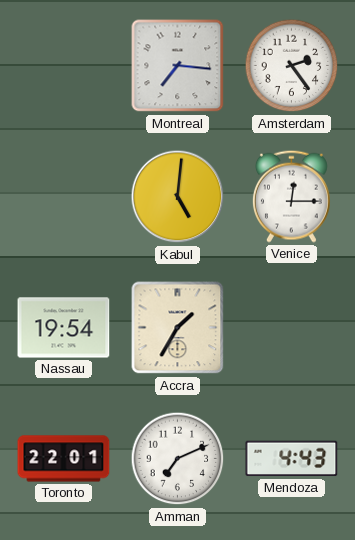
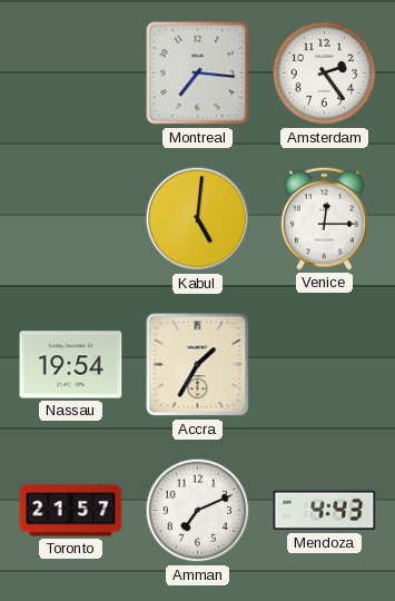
Toronto: 22:01 -> 21:57
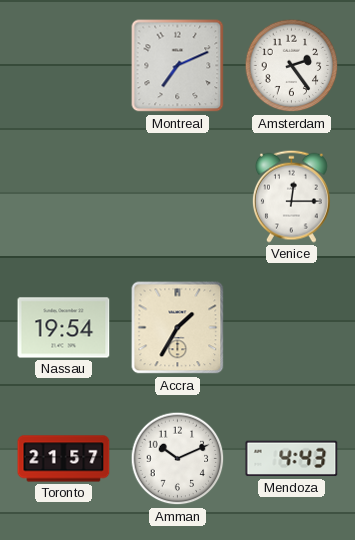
Montreal: 7:16 -> 7:11
Kabul: 5:01 -> none
Amman: 7:11 -> 10:11
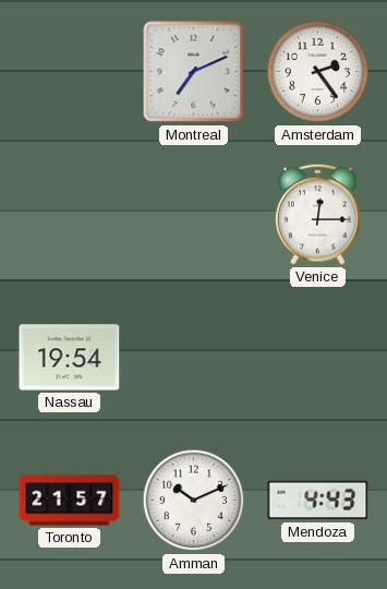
Accra: 1:35 -> none
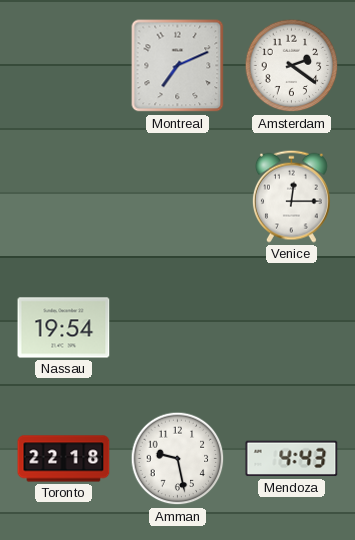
Amsterdam: 2:24 -> 2:21
Toronto: 21:57 -> 22:18
Amman: 10:11 -> 9:28
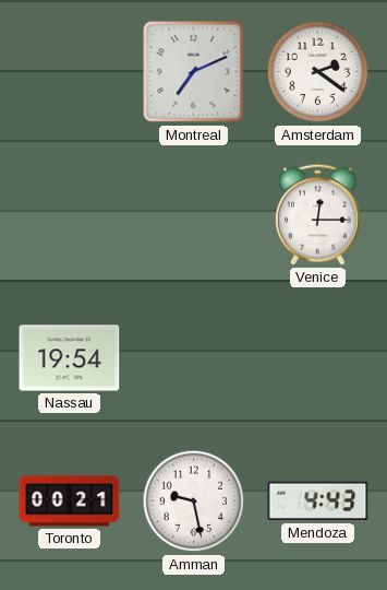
Toronto: 22:18 -> 00:21
